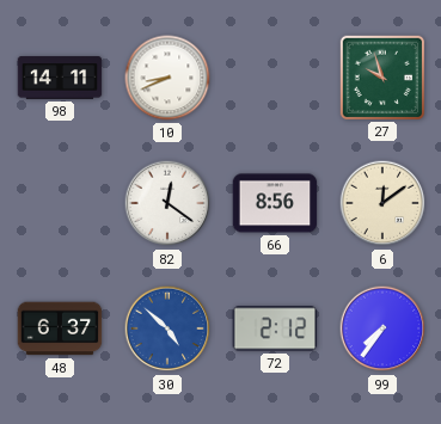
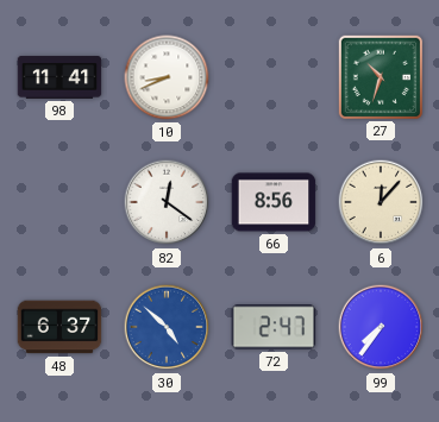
98: 14:11 -> 11:41
27: 9:57 -> 10:33
6: 12:09 -> 12:07
72: 2:12 -> 2:47
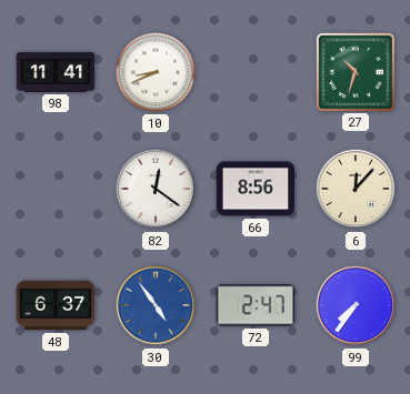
30: 4:52 -> 4:54
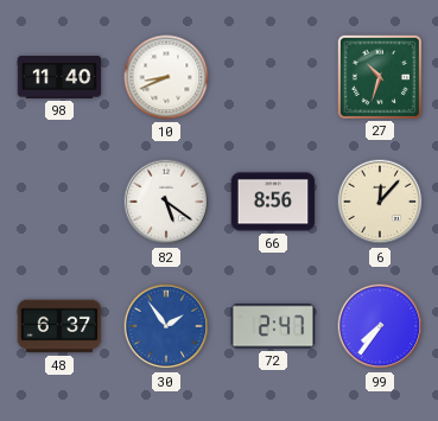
98: 11:41 -> 11:40
82: 12:21 -> 5:21
30: 4:54 -> 1:54
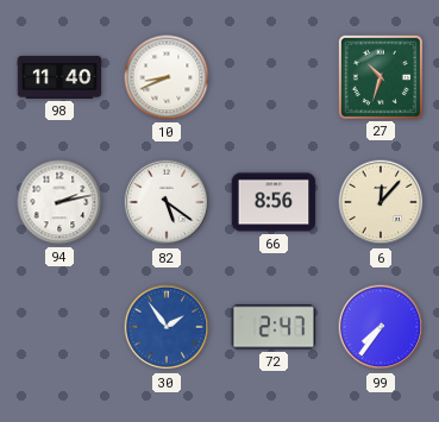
94: none -> 2:13
48: 6:37 -> none
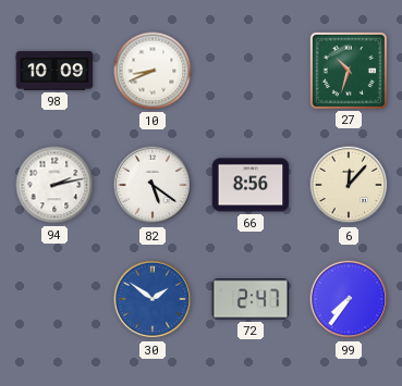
98: 11:40 -> 10:09
30: 1:54 -> 1:51
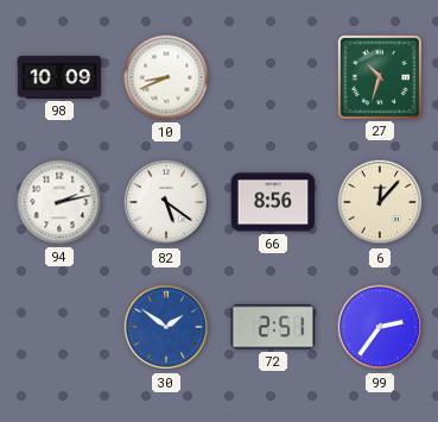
72: 2:47 -> 2:51
99: 7:36 -> 2:36
